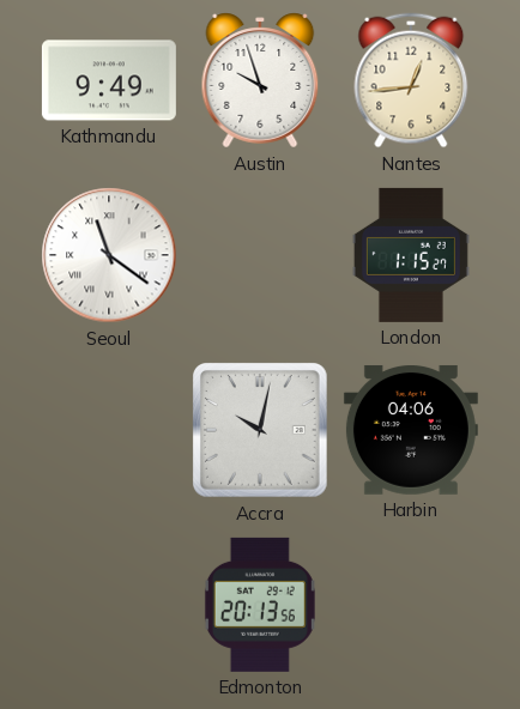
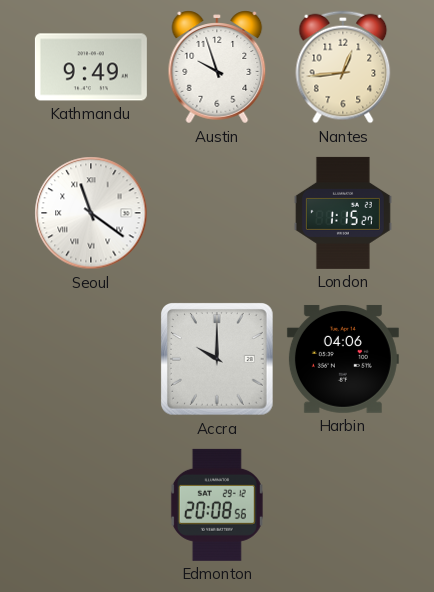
Accra: 10:02 -> 10:00
Edmonton: 20:13 -> 20:08
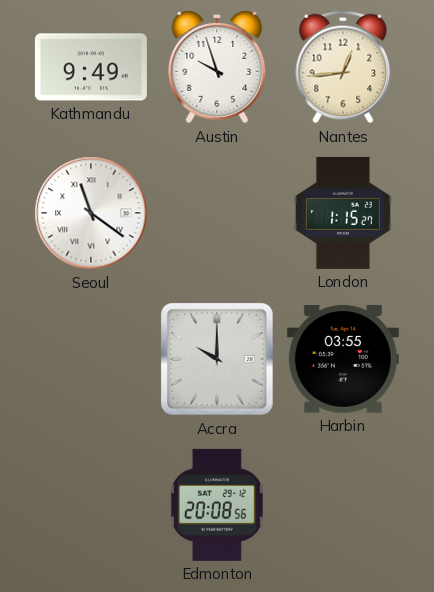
Harbin: 04:06 -> 03:55
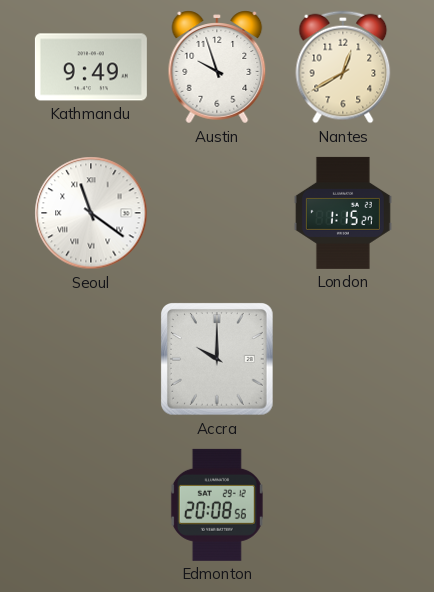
Nantes: 12:44 -> 12:40
Harbin: 03:55 -> none
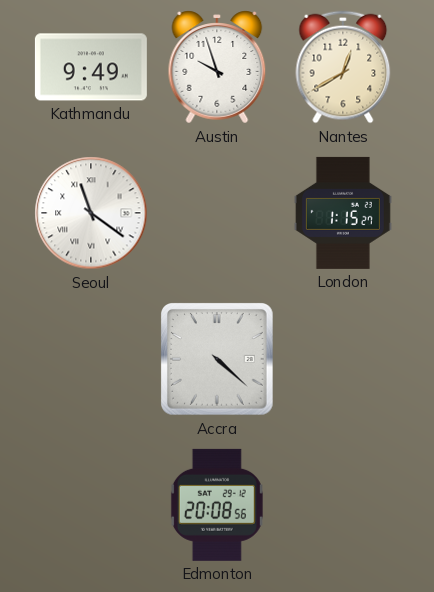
Accra: 10:00 -> 4:22
